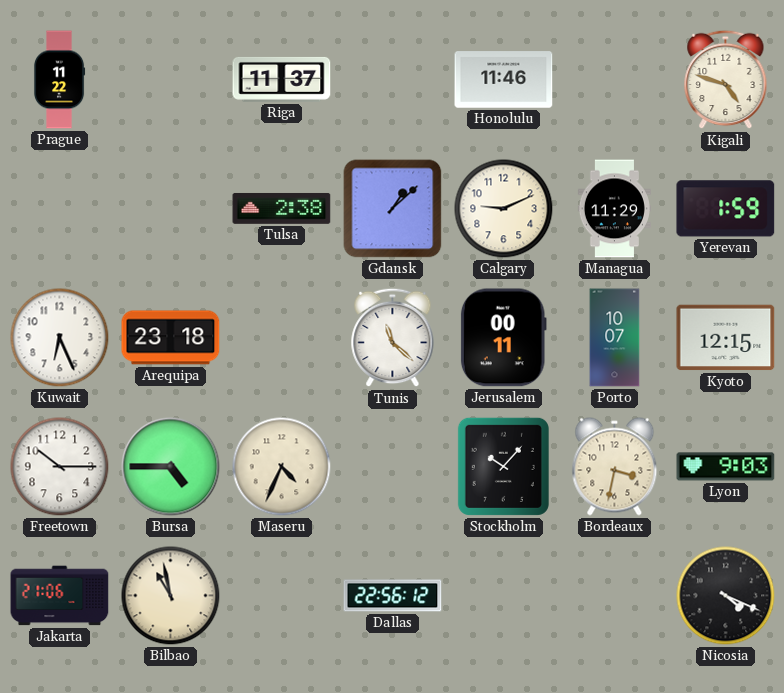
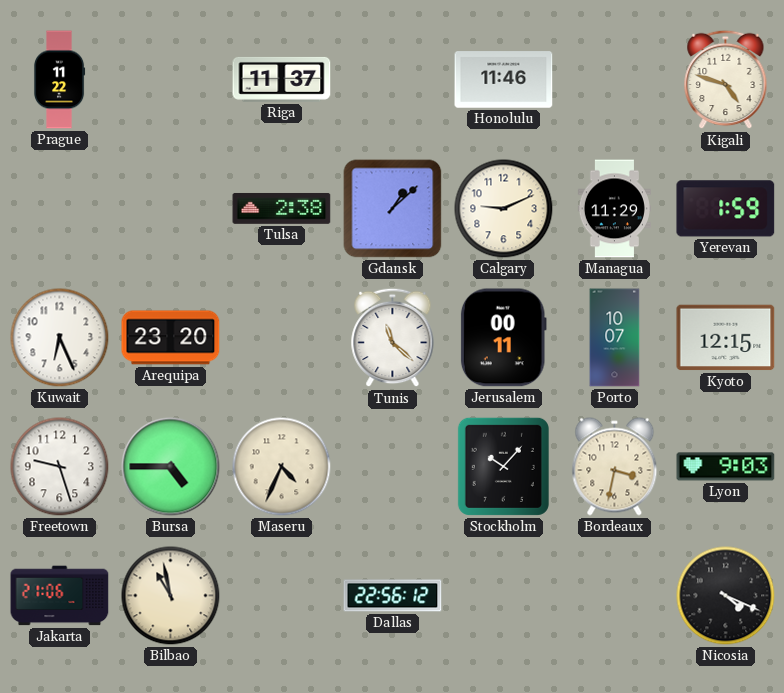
Arequipa: 23:18 -> 23:20
Freetown: 10:15 -> 9:27
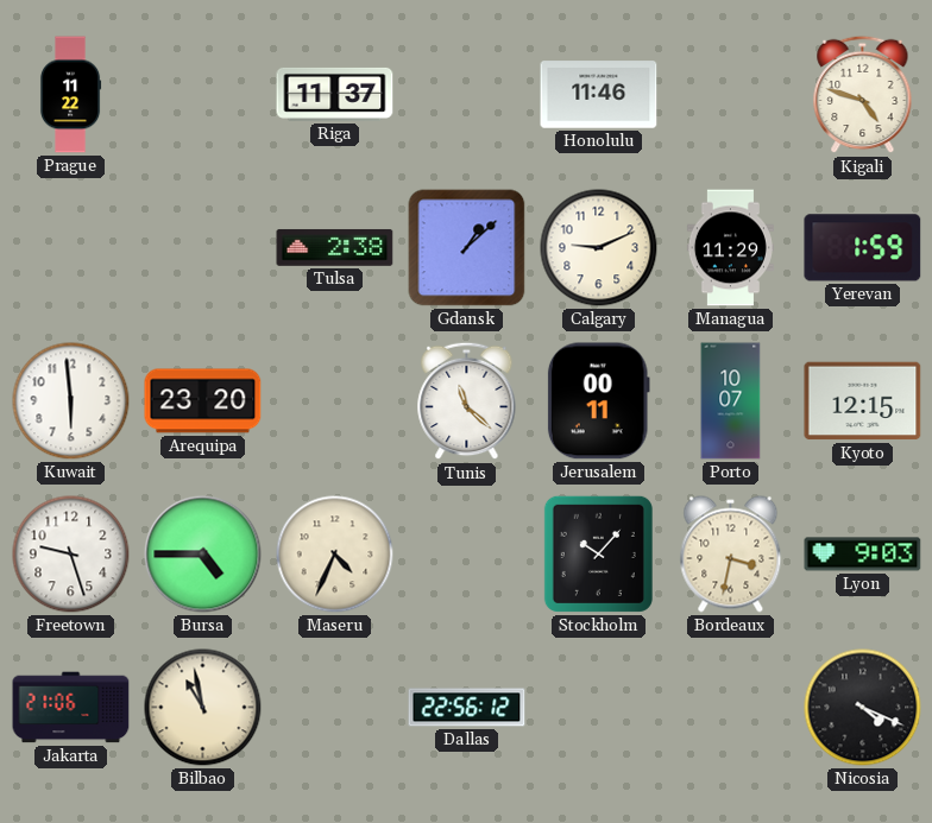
Kuwait: 6:26 -> 5:59
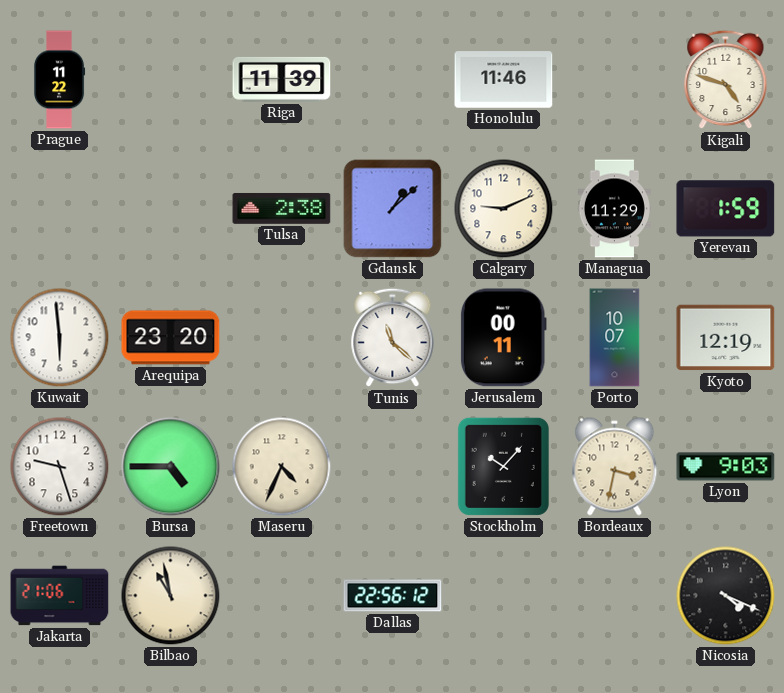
Riga: 11:37 -> 11:39
Kyoto: 12:15 -> 12:19
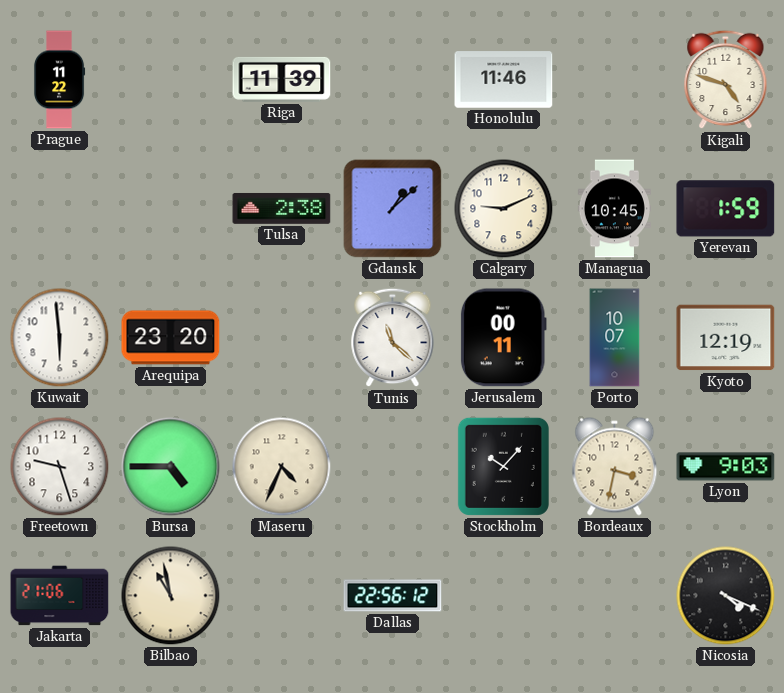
Managua: 11:29 -> 10:45
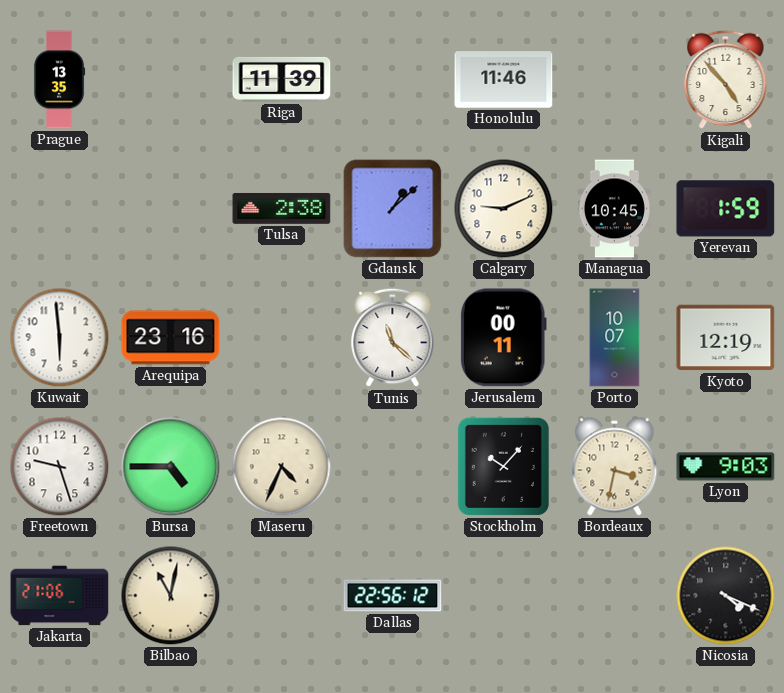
Prague: 11:22 -> 13:35
Kigali: 4:48 -> 4:53
Arequipa: 23:20 -> 23:16
Bilbao: 10:58 -> 11:02
